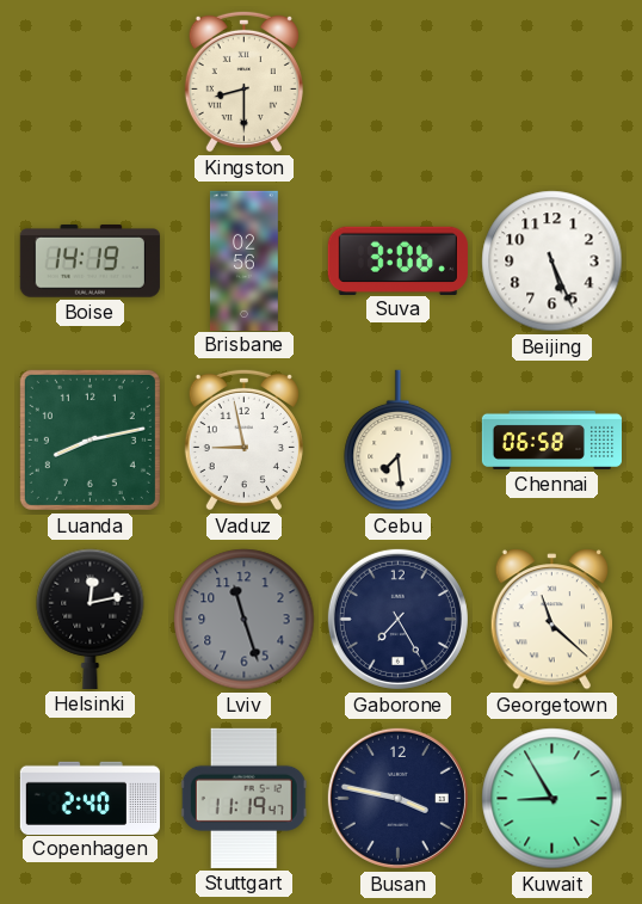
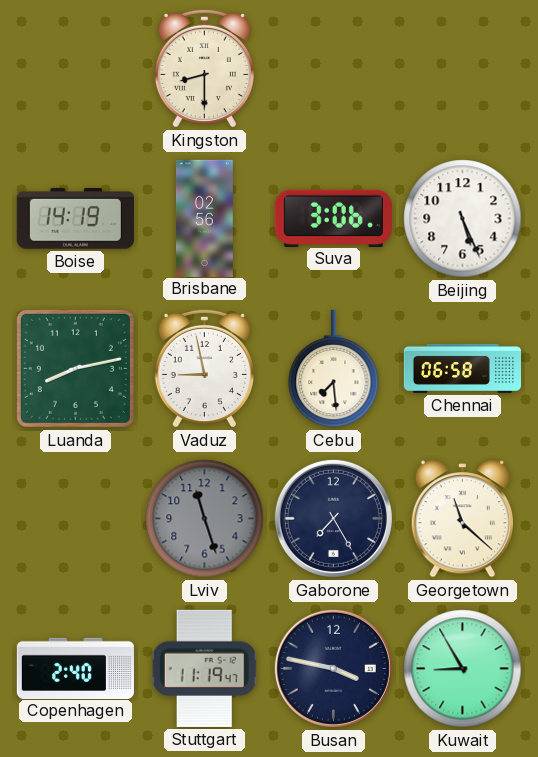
Helsinki: 12:13 -> none
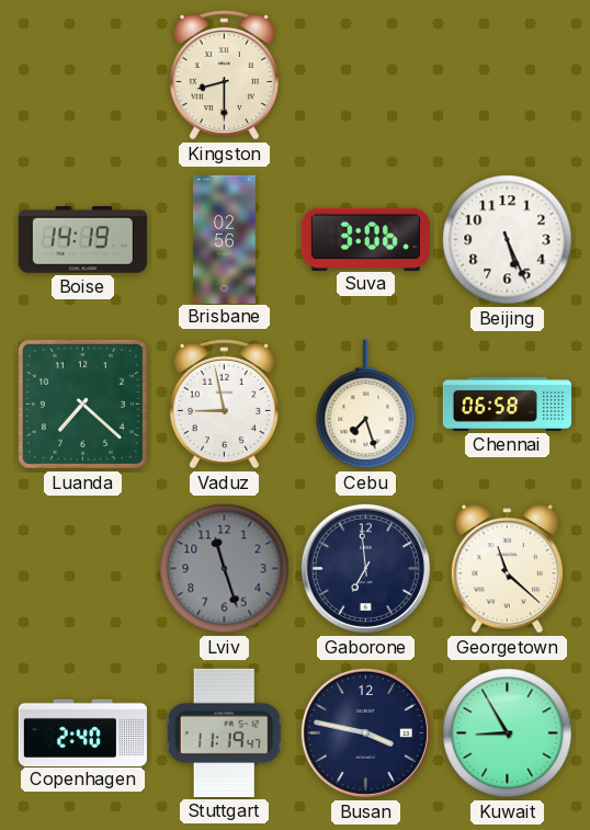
Luanda: 8:13 -> 7:22
Cebu: 7:29 -> 7:27
Gaborone: 7:25 -> 6:59
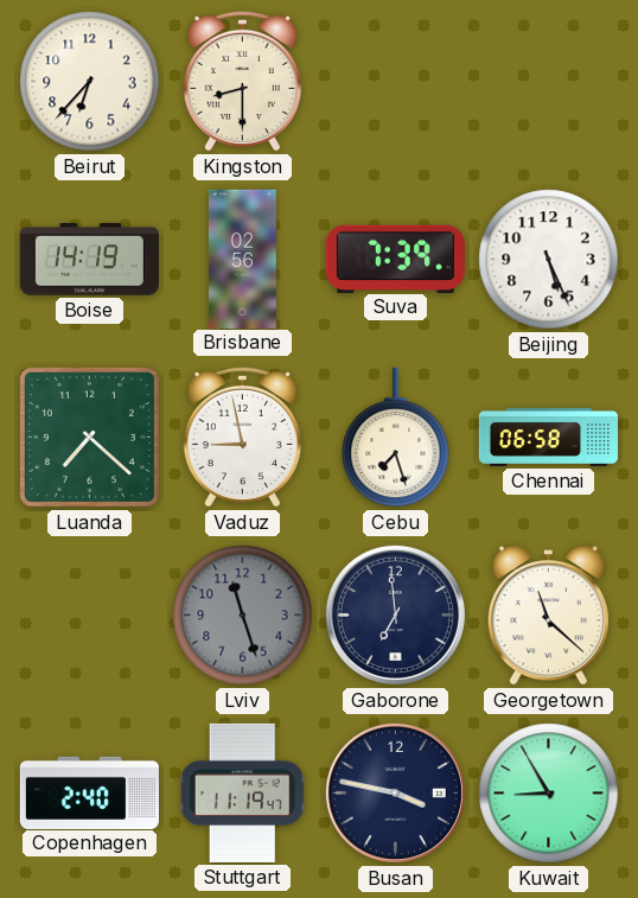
Beirut: none -> 6:37
Suva: 3:06 -> 7:39
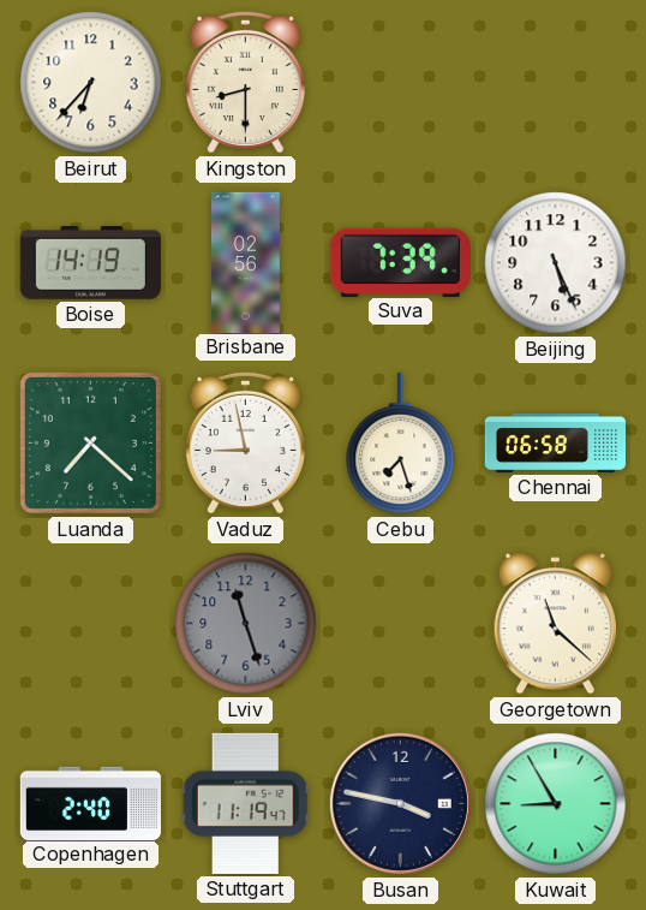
Gaborone: 6:59 -> none
